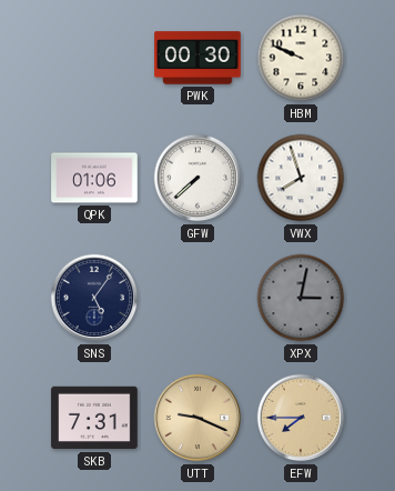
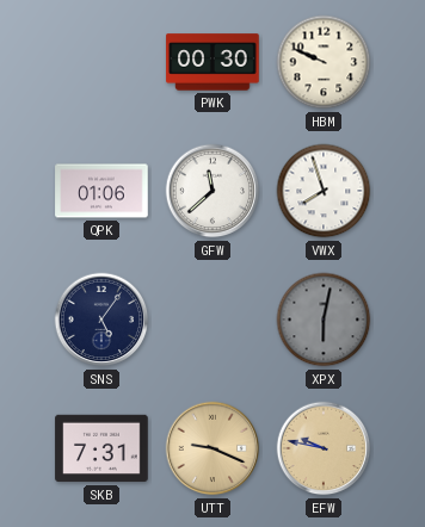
GFW: 7:38 -> 11:38
XPX: 3:02 -> 6:02
EFW: 7:45 -> 9:47
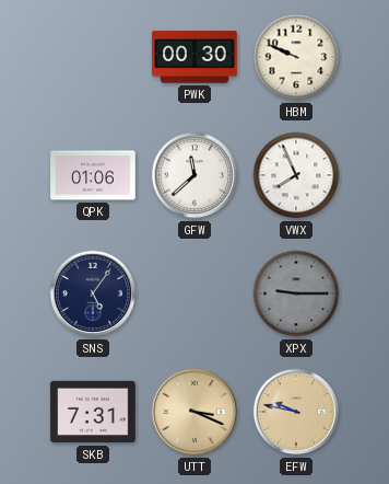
VWX: 7:57 -> 7:56
XPX: 6:02 -> 9:15
UTT: 9:19 -> 3:19
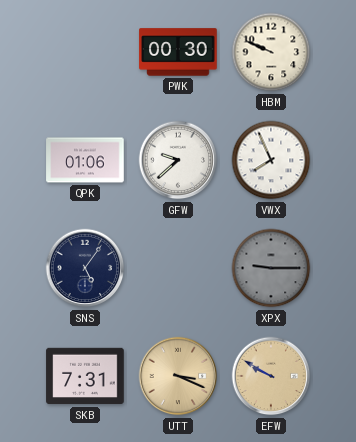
GFW: 11:38 -> 9:38
EFW: 9:47 -> 9:50
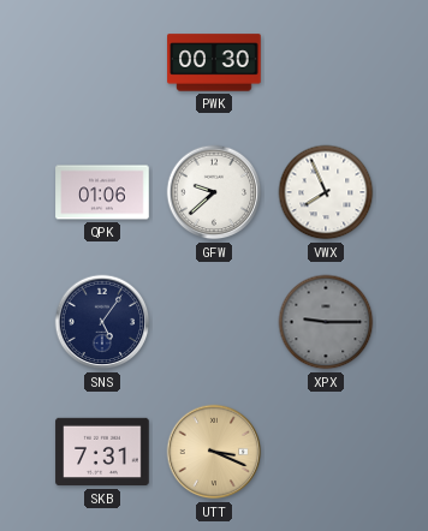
HBM: 9:49 -> none
EFW: 9:50 -> none
